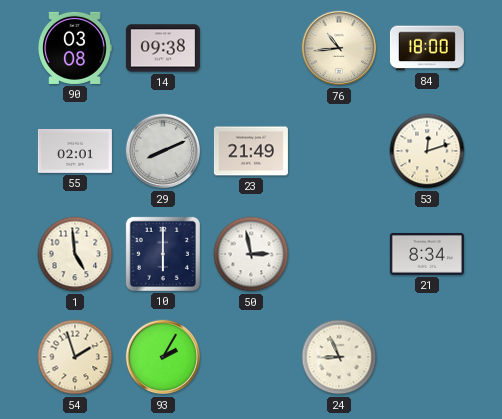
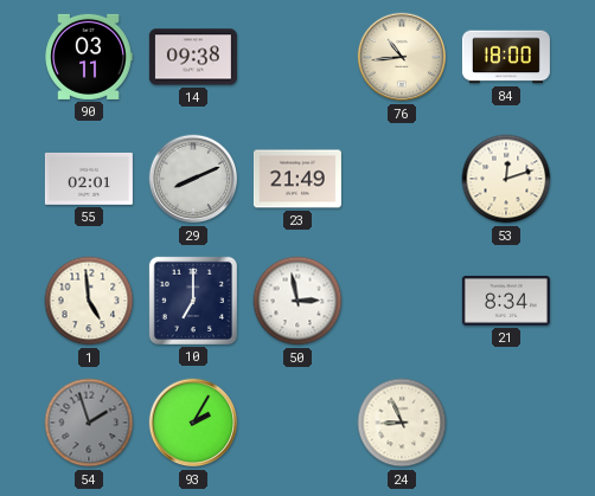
90: 03:08 -> 03:11
10: 6:00 -> 7:00
54 dial: cream -> grey
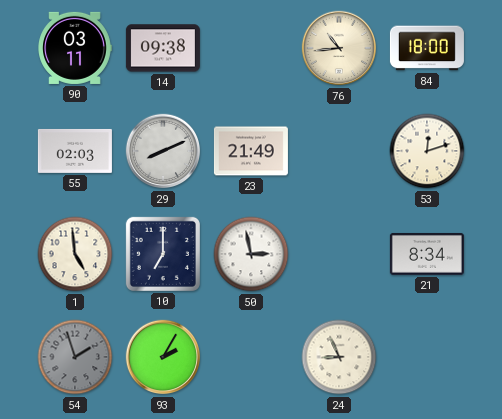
55: 02:01 -> 02:03
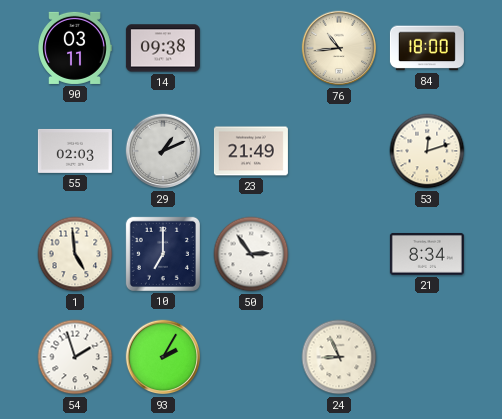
29: 8:11 -> 1:11
50: 2:58 -> 2:54
54 dial: grey -> white
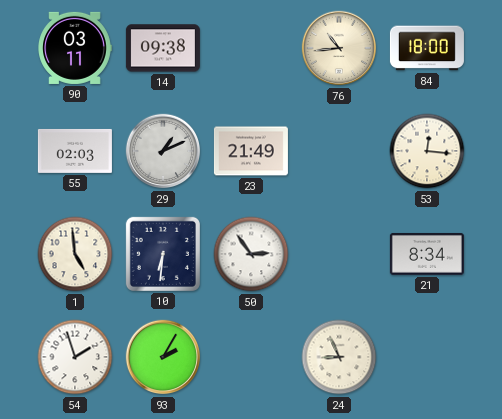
53: 12:12 -> 12:16
10: 7:00 -> 6:31
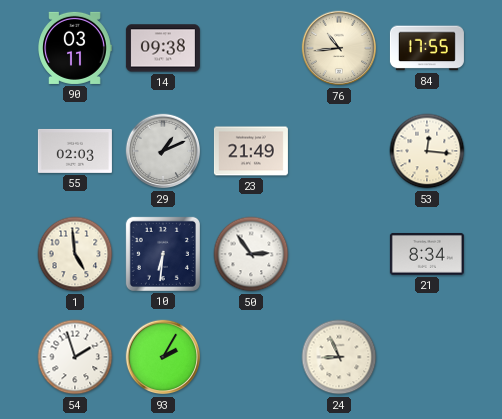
84: 18:00 -> 17:55
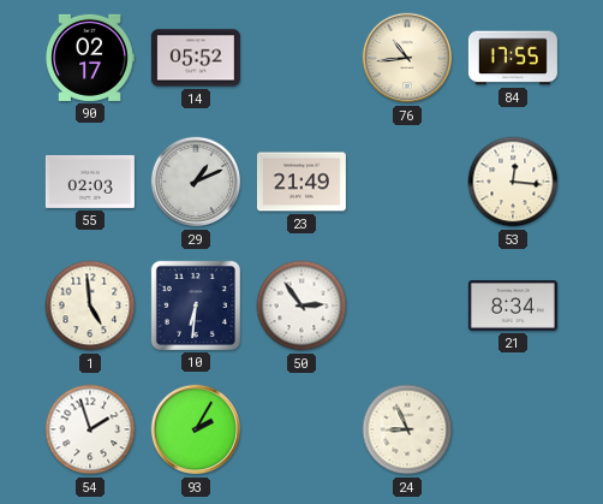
90: 03:11 -> 02:17
14: 09:38 -> 05:52
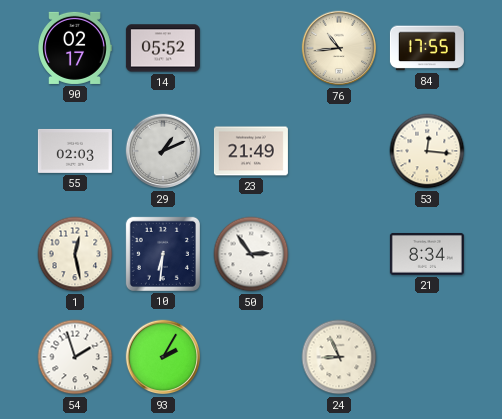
1: 4:59 -> 12:28
